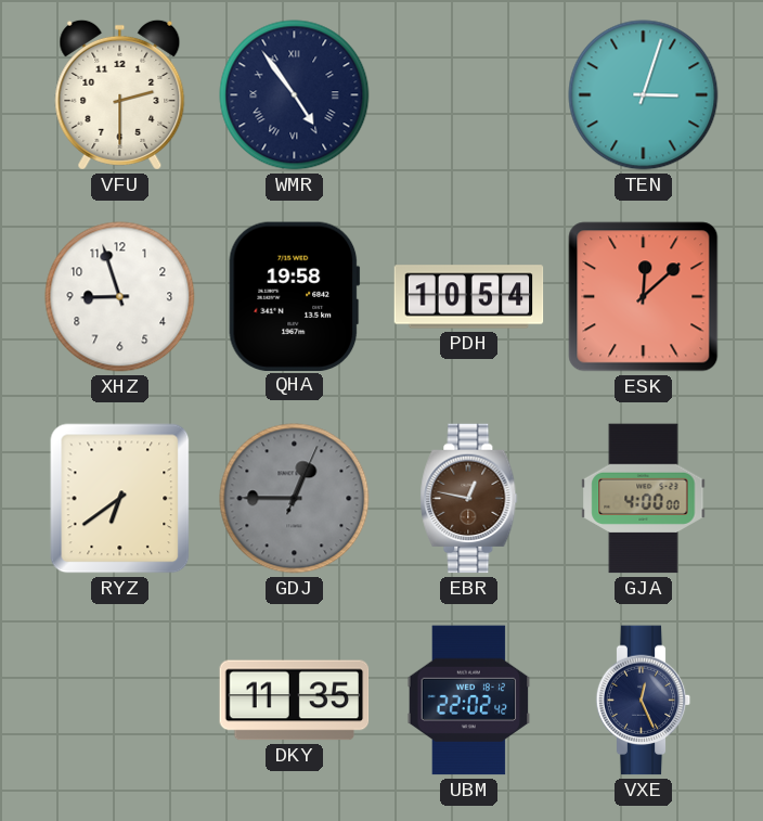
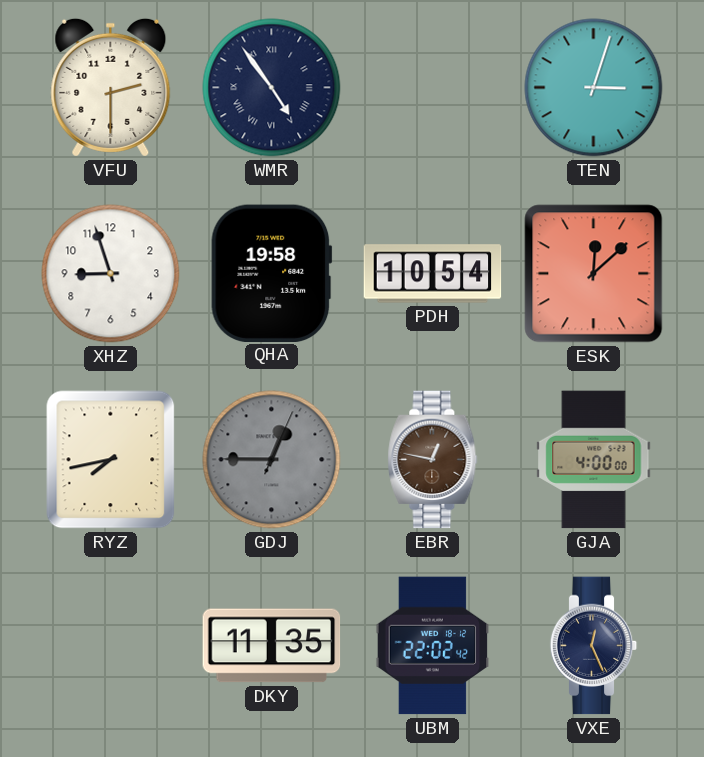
RYZ: 6:39 -> 7:43
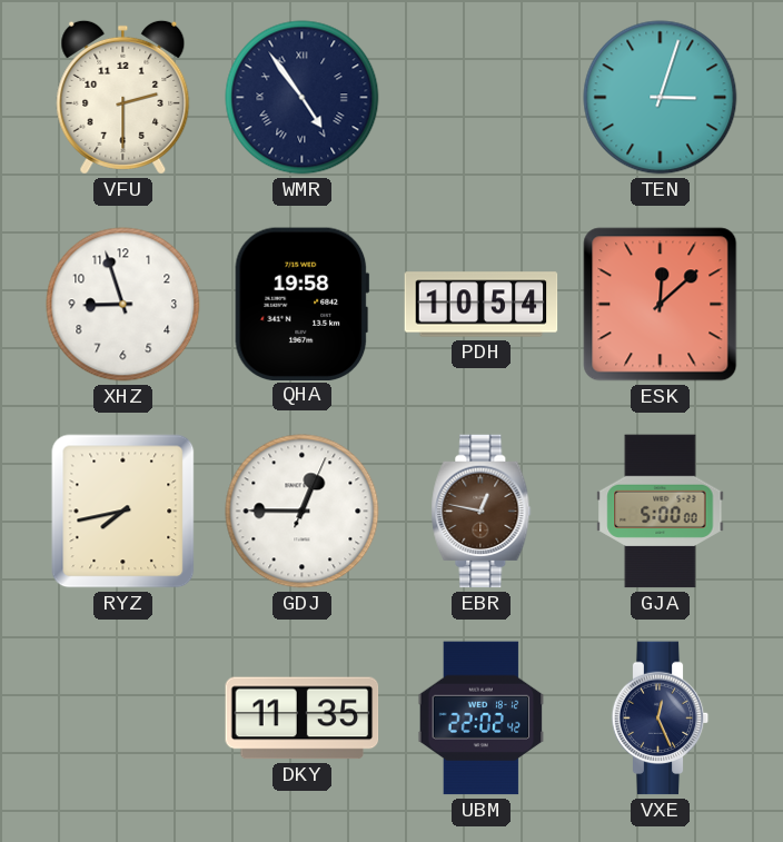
GDJ dial: grey -> white
GJA: 4:00 -> 5:00
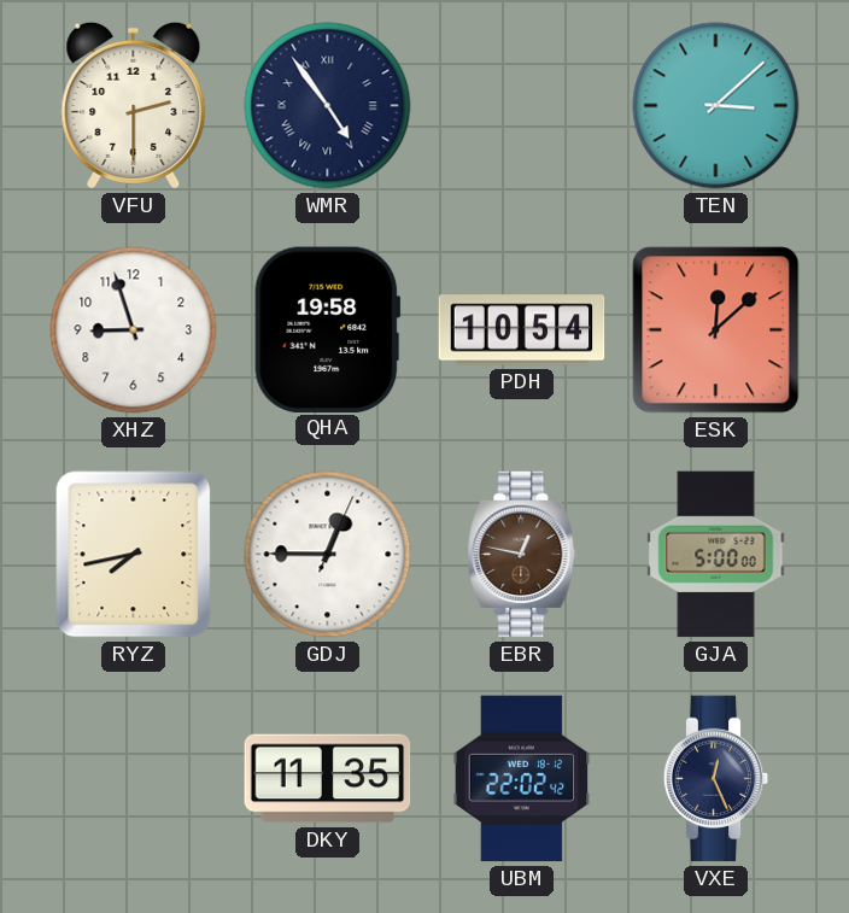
TEN: 3:03 -> 3:08
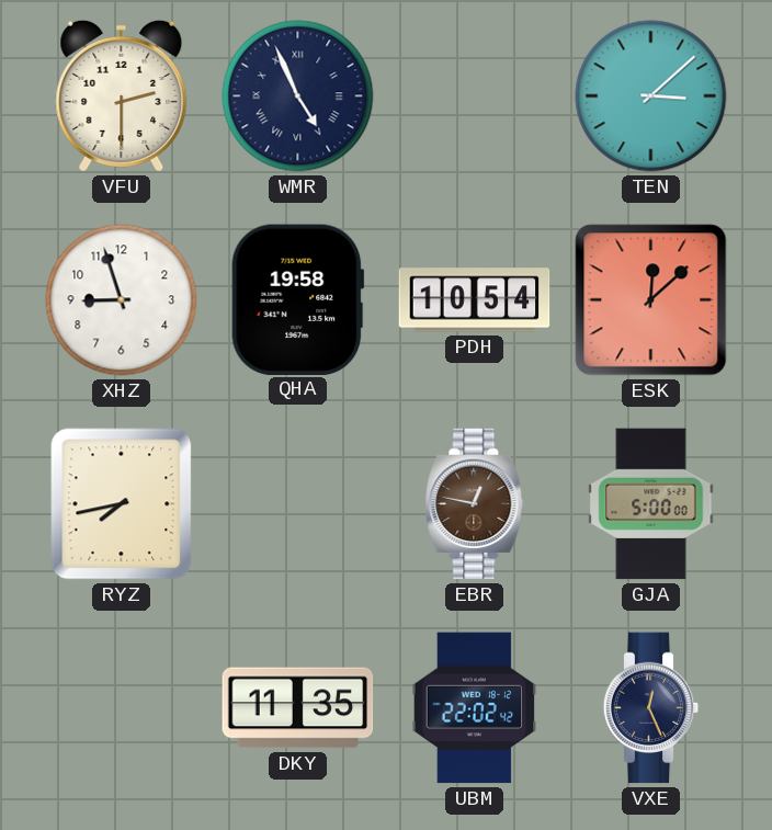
WMR: 4:54 -> 4:56
GDJ: 12:45 -> none
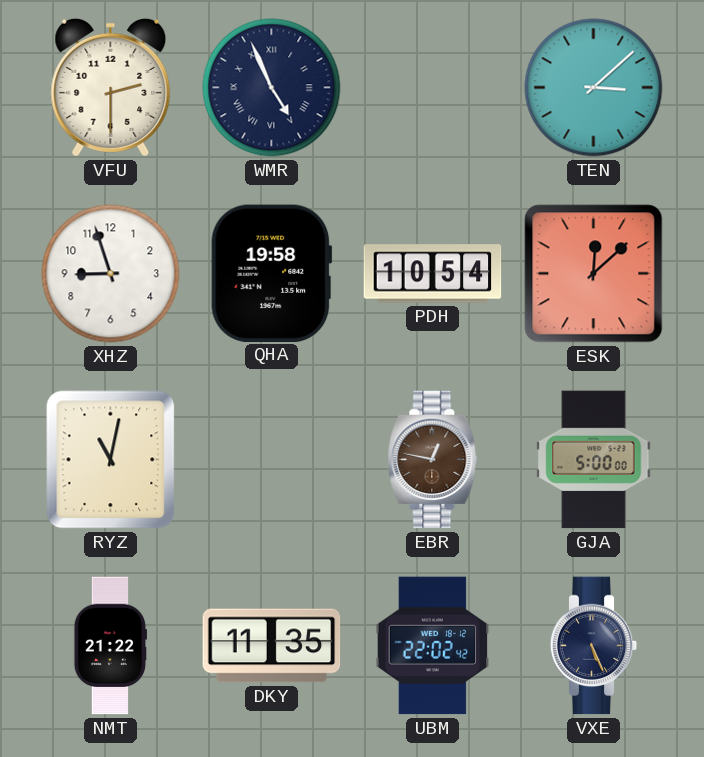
RYZ: 7:43 -> 11:02
NMT: none -> 21:22
VXE: 12:26 -> 5:26
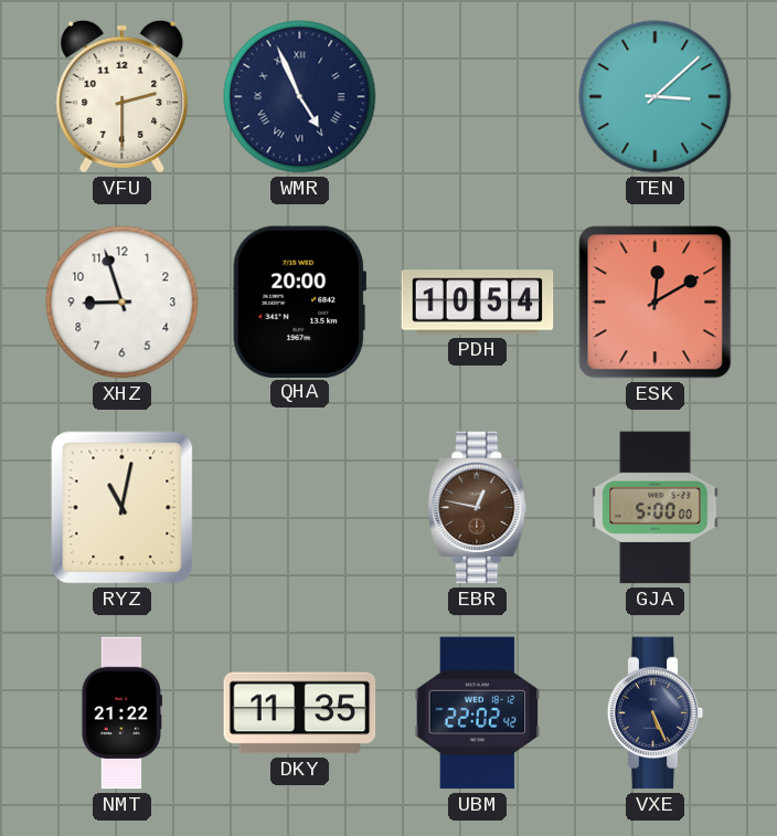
QHA: 19:58 -> 20:00
ESK: 12:08 -> 12:10
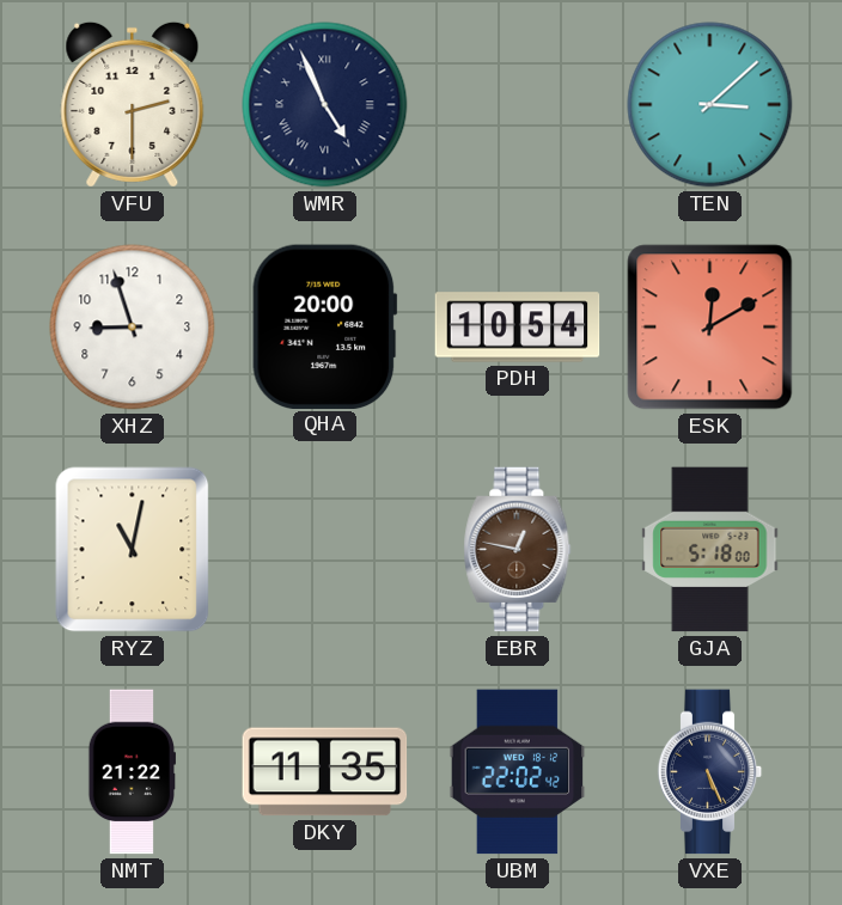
GJA: 5:00 -> 5:18
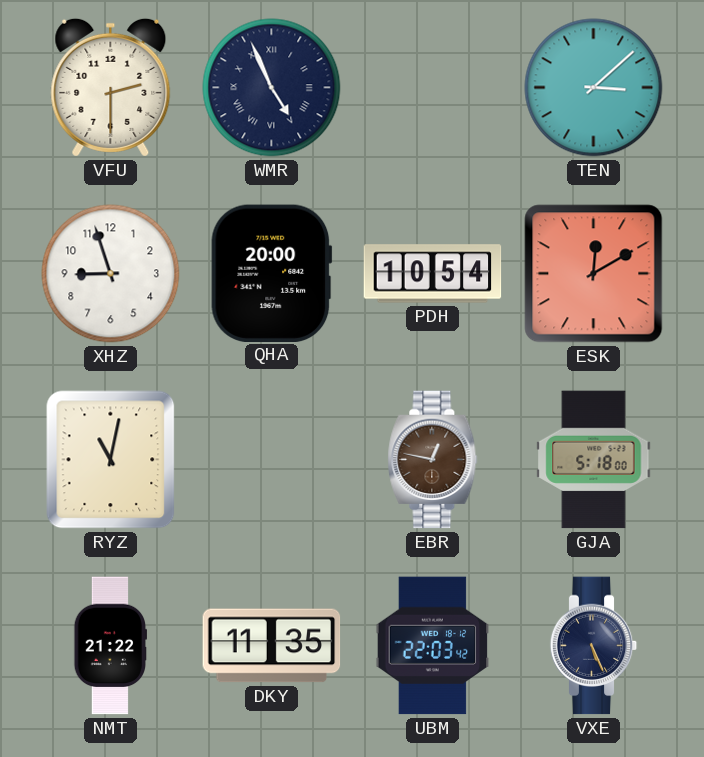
UBM: 22:02 -> 22:03
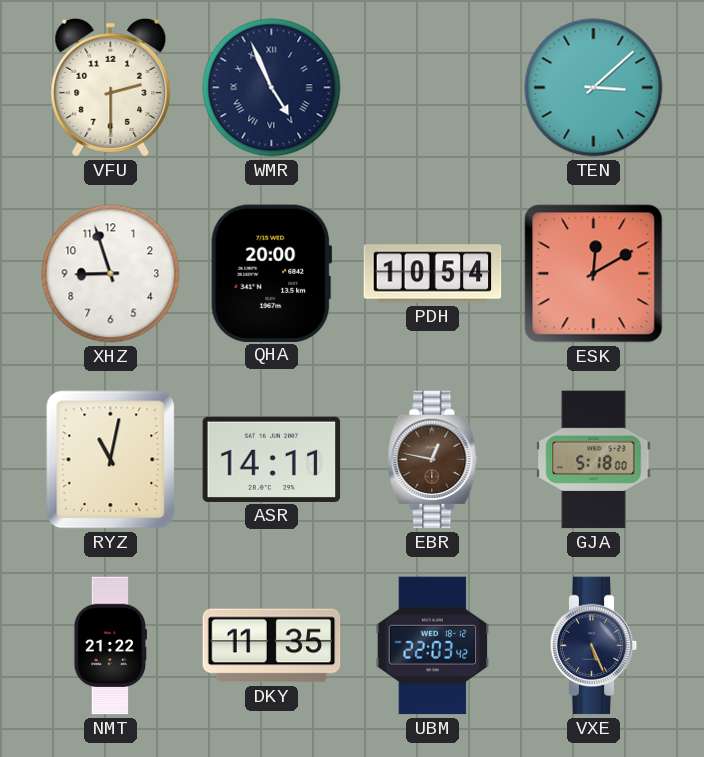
ASR: none -> 14:11
